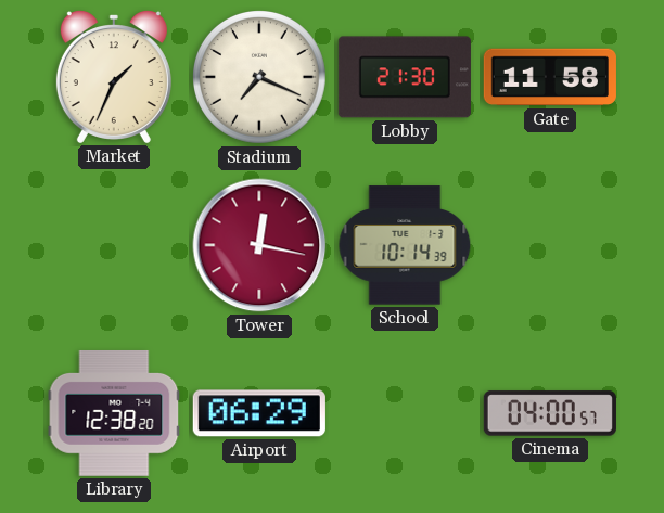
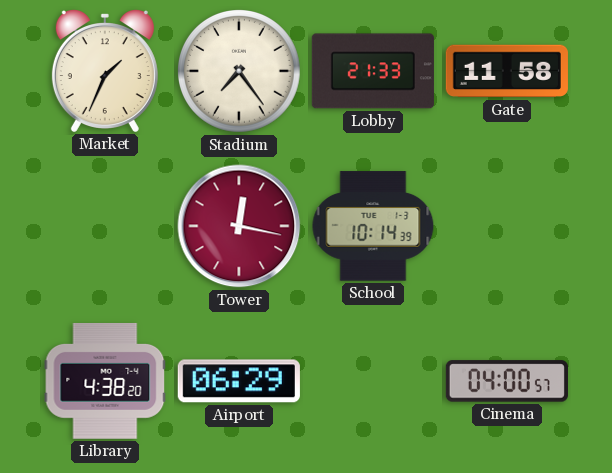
Stadium: 7:19 -> 7:24
Lobby: 21:30 -> 21:33
Library: 12:38 -> 4:38
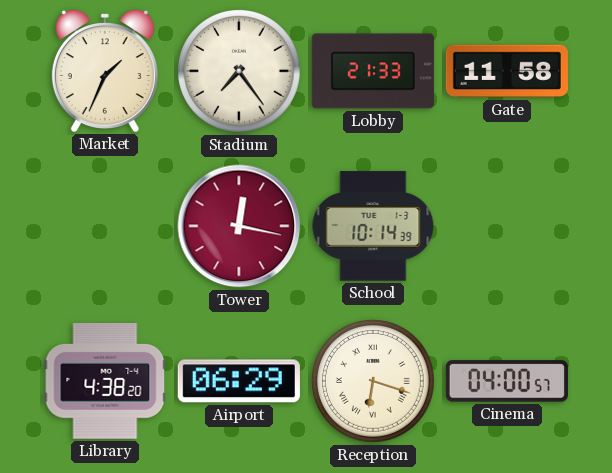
Reception: none -> 6:18
